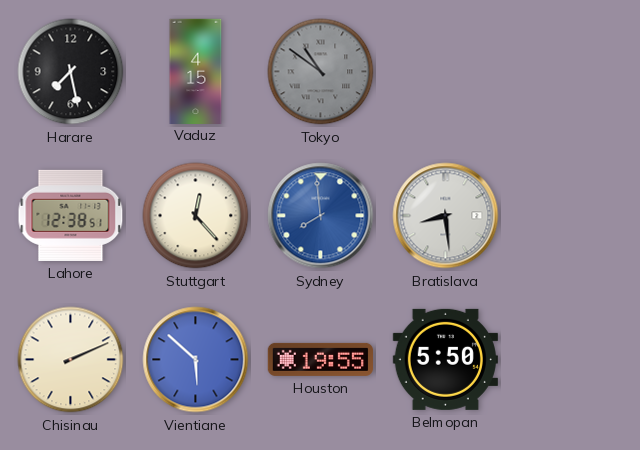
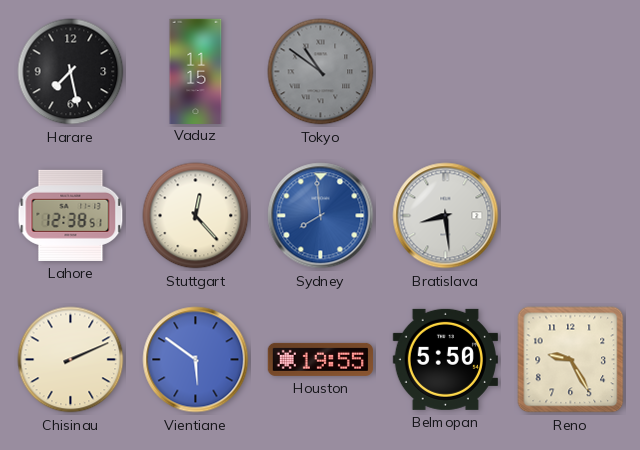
Vaduz: 4:15 -> 11:15
Vientiane: 5:52 -> 5:51
Reno: none -> 9:25
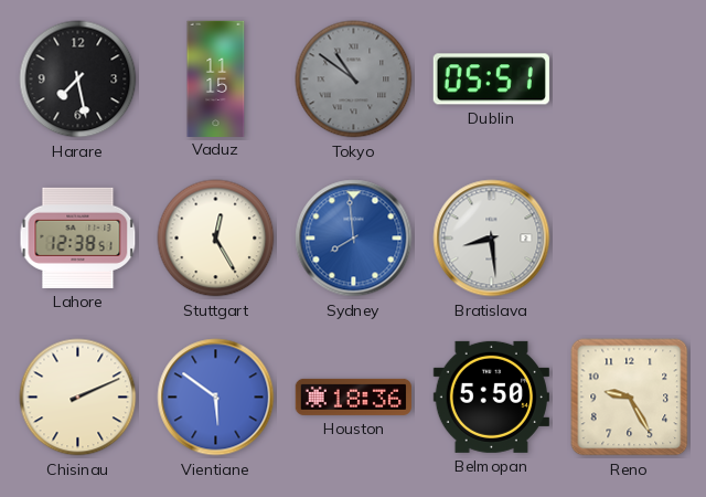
Dublin: none -> 05:51
Stuttgart: 12:23 -> 12:25
Houston: 19:55 -> 18:36
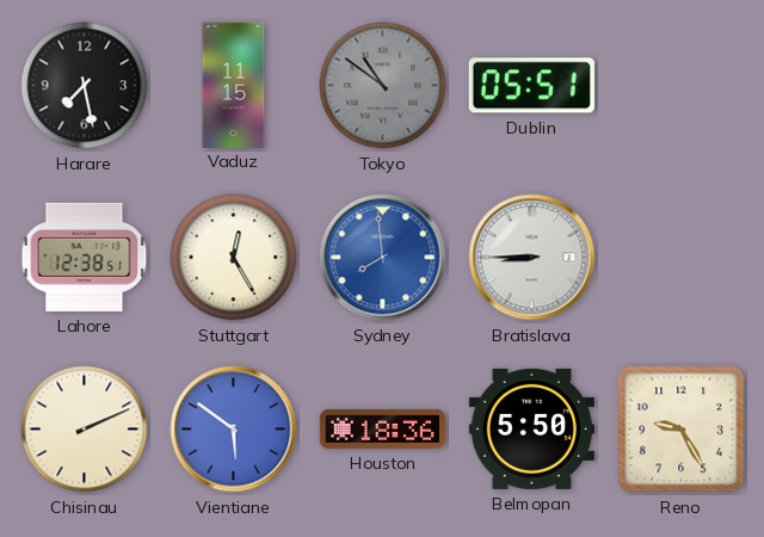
Bratislava: 8:29 -> 8:45
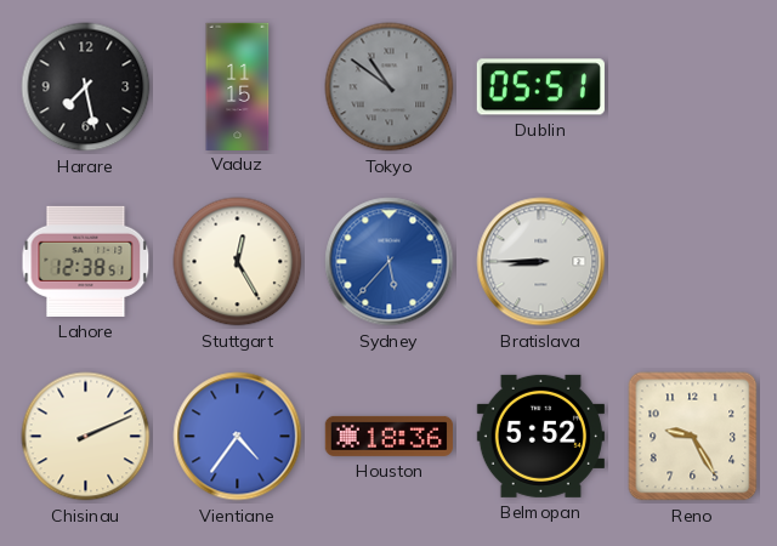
Sydney: 7:59 -> 5:37
Vientiane: 5:51 -> 4:36
Belmopan: 5:50 -> 5:52
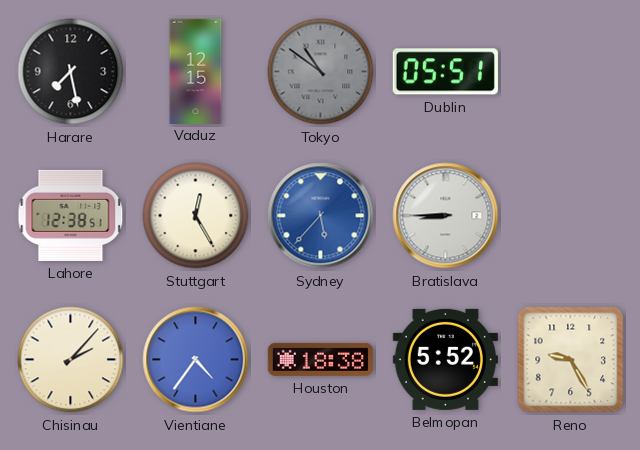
Vaduz: 11:15 -> 12:15
Chisinau: 2:11 -> 2:07
Houston: 18:36 -> 18:38
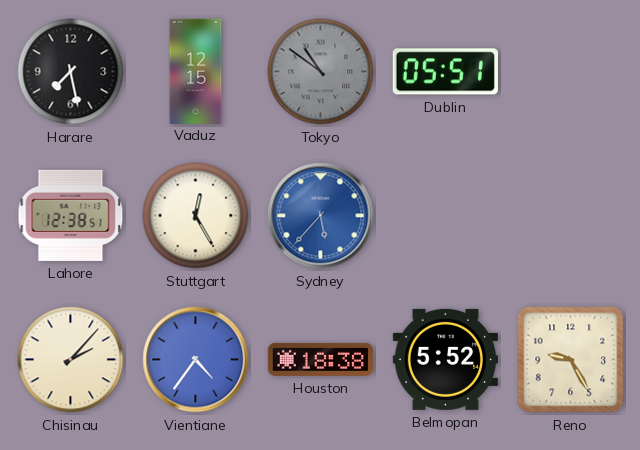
Bratislava: 8:45 -> none
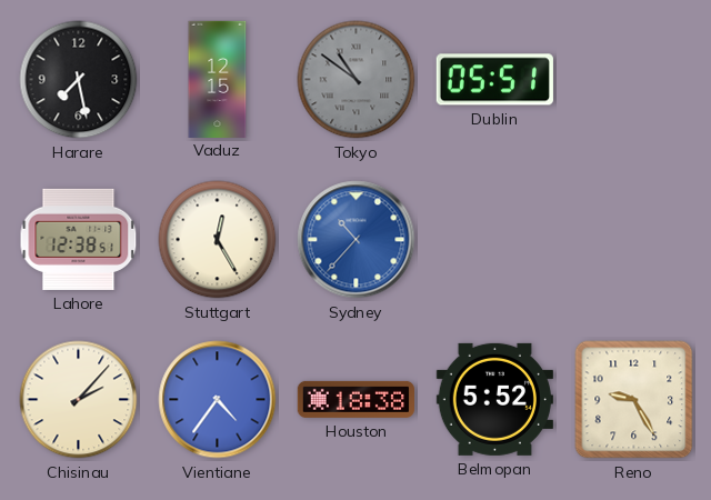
Sydney: 5:37 -> 10:37
